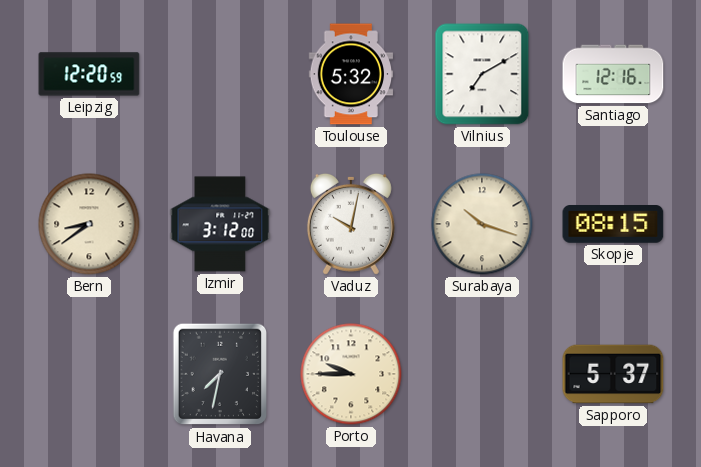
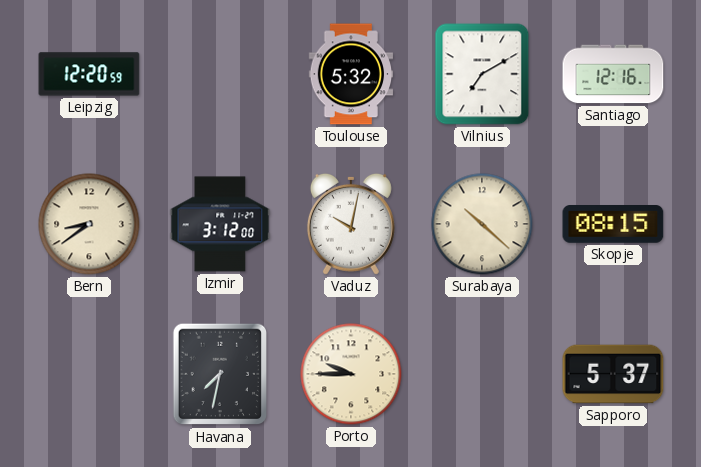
Surabaya: 10:18 -> 10:22
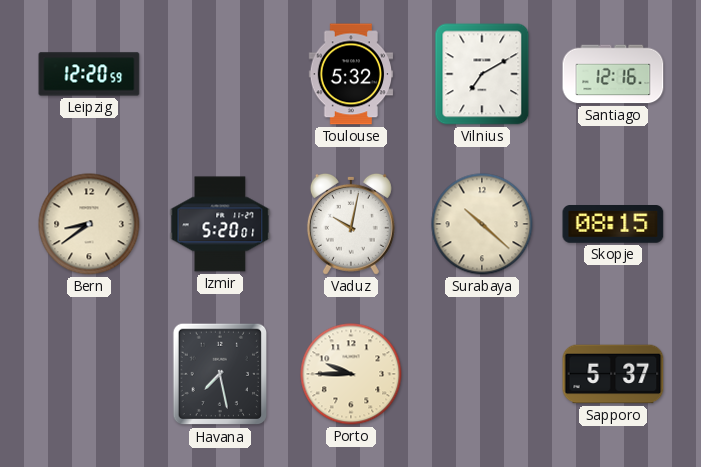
Izmir: 3:12 -> 5:20
Havana: 7:32 -> 7:28
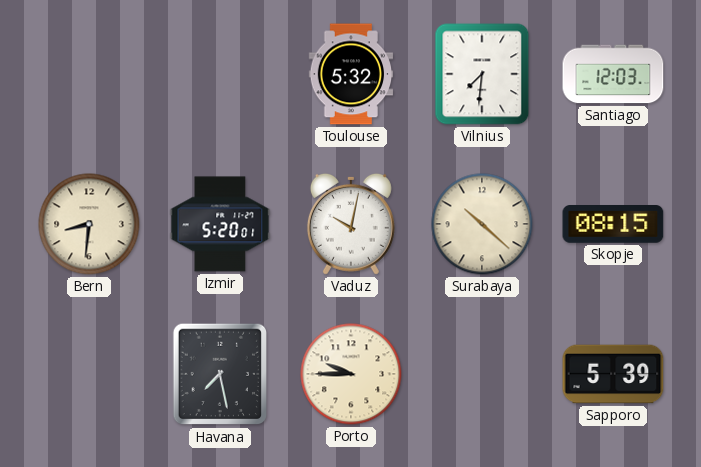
Leipzig: 12:20 -> none
Vilnius: 7:10 -> 7:31
Santiago: 12:16 -> 12:03
Bern: 8:39 -> 8:31
Sapporo: 5:37 -> 5:39
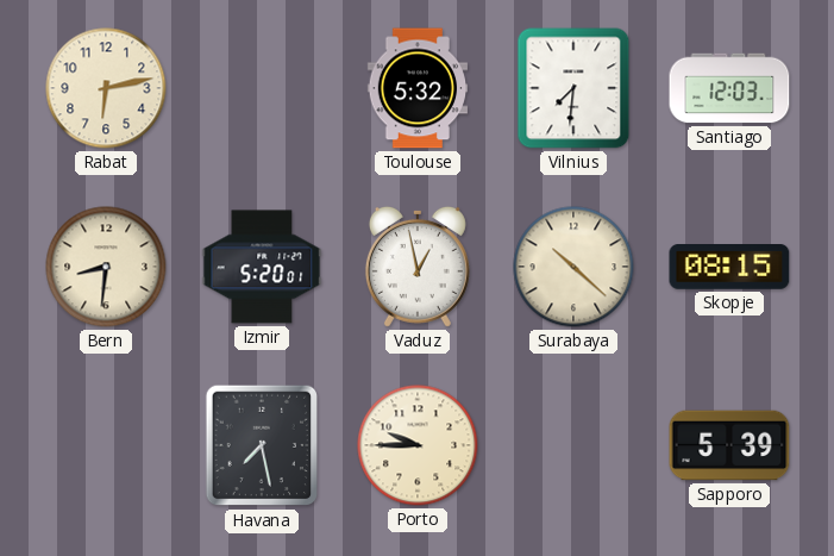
Rabat: none -> 6:13
Vaduz: 10:02 -> 12:58
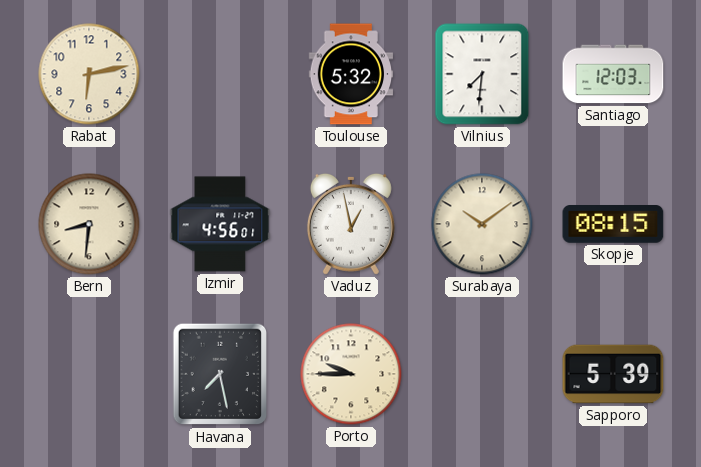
Izmir: 5:20 -> 4:56
Surabaya: 10:22 -> 10:09
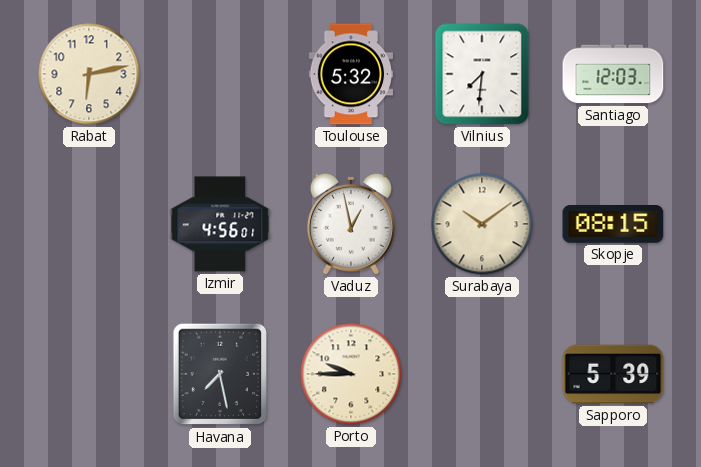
Bern: 8:31 -> none
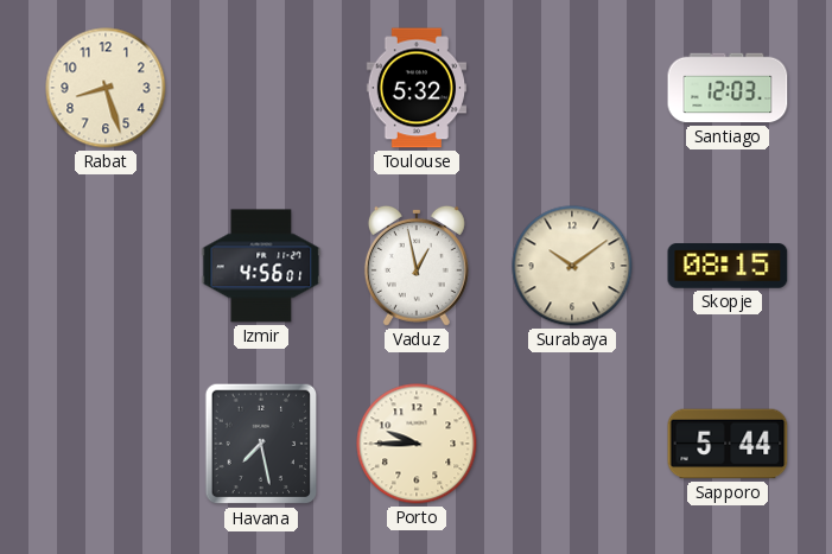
Rabat: 6:13 -> 8:27
Vilnius: 7:31 -> none
Sapporo: 5:39 -> 5:44
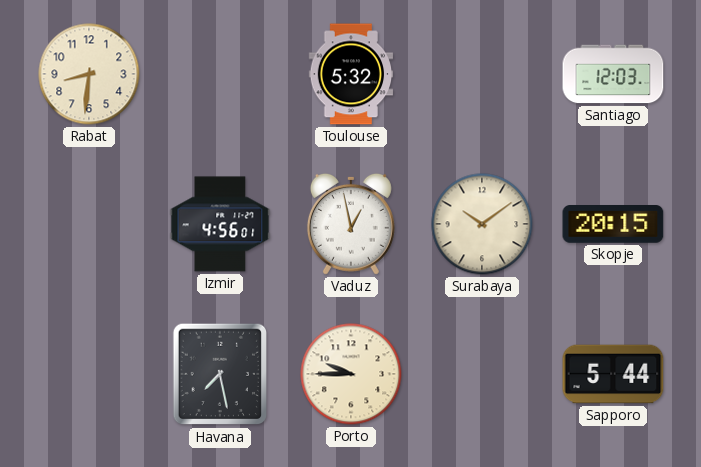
Rabat: 8:27 -> 8:31
Skopje: 08:15 -> 20:15
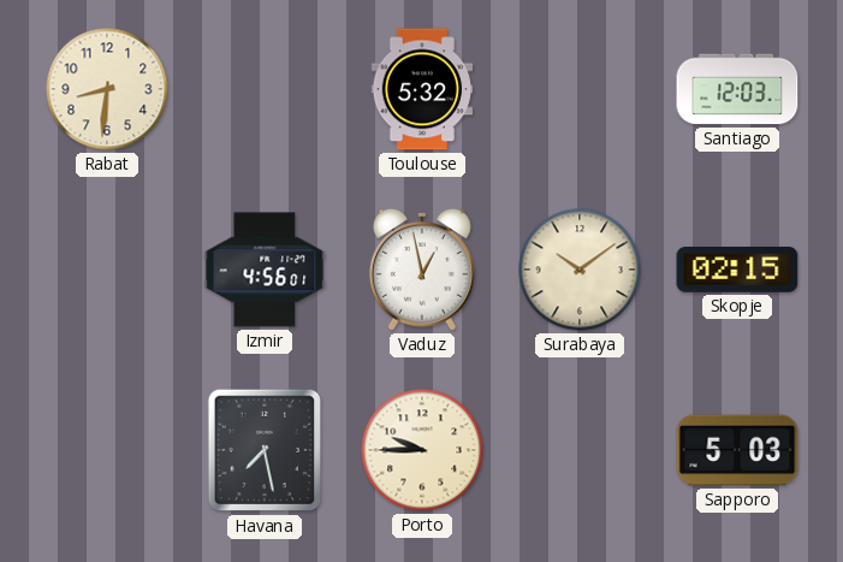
Skopje: 20:15 -> 02:15
Sapporo: 5:44 -> 5:03
